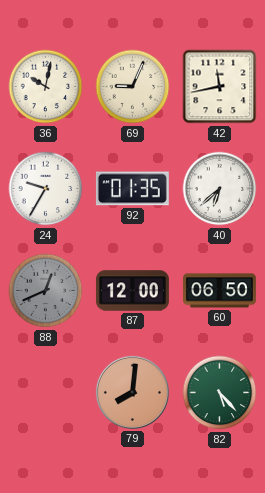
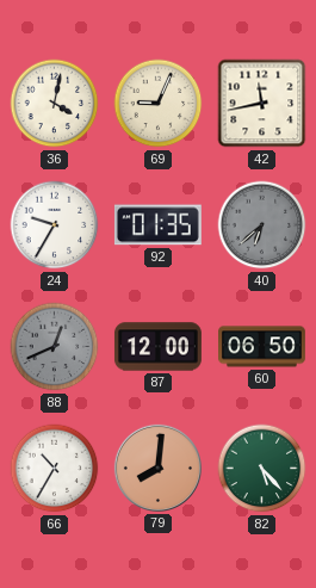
36: 10:02 -> 4:02
40 dial: white -> grey
66: none -> 10:35
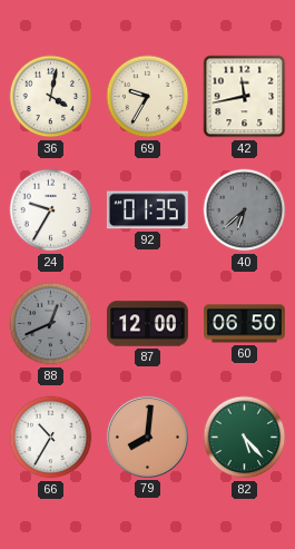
69: 9:04 -> 9:35
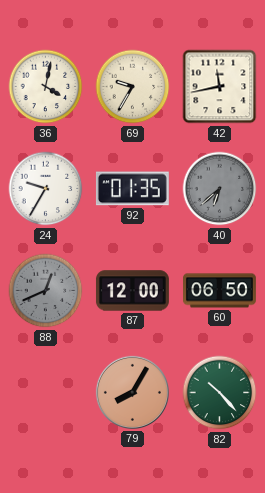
66: 10:35 -> none
79: 8:01 -> 8:05
82: 5:23 -> 10:23
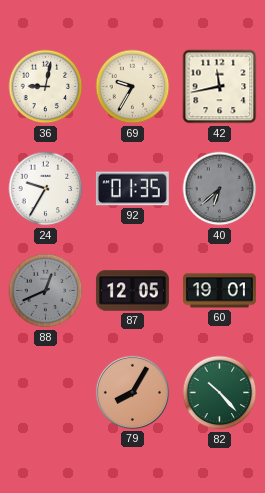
36: 4:02 -> 9:02
87: 12:00 -> 12:05
60: 06:50 -> 19:01
